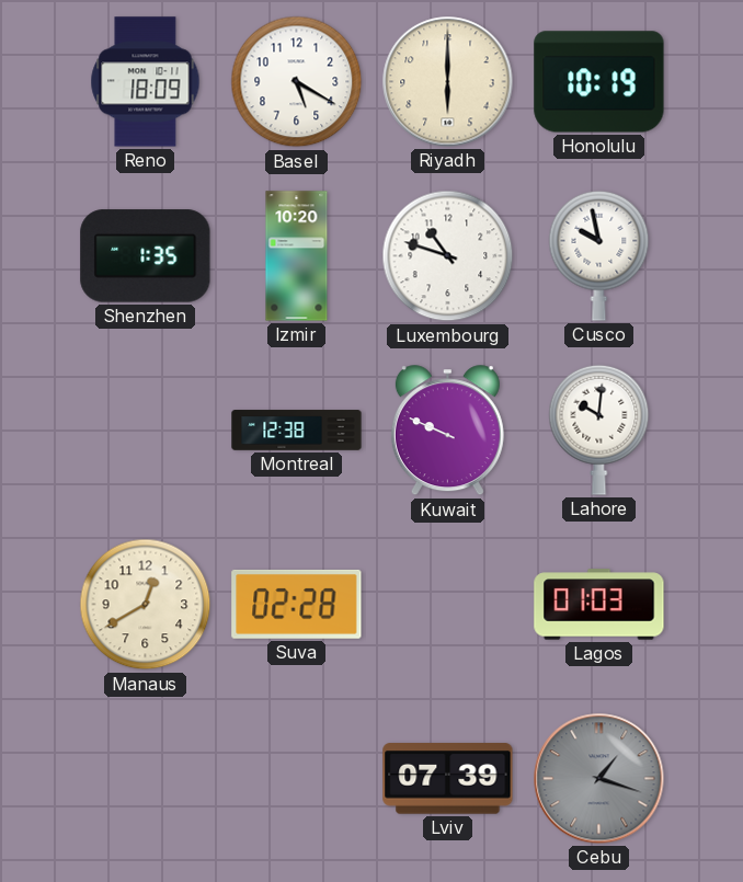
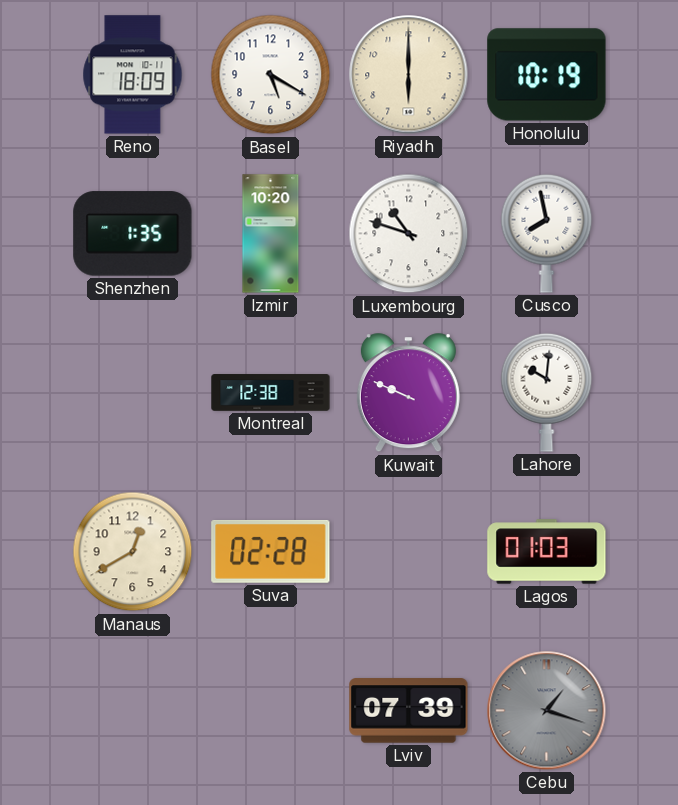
Cusco: 9:58 -> 7:58
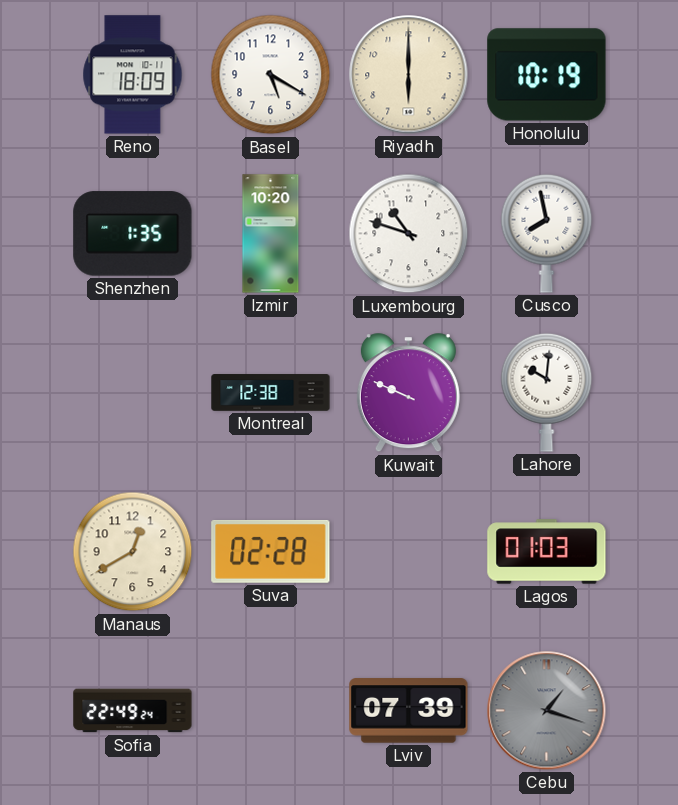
Sofia: none -> 22:49
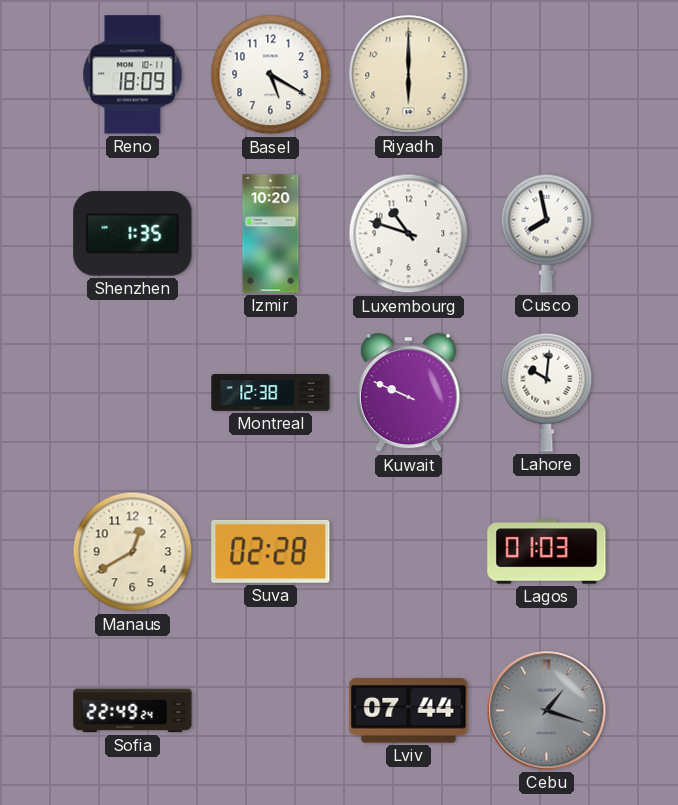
Honolulu: 10:19 -> none
Lviv: 07:39 -> 07:44
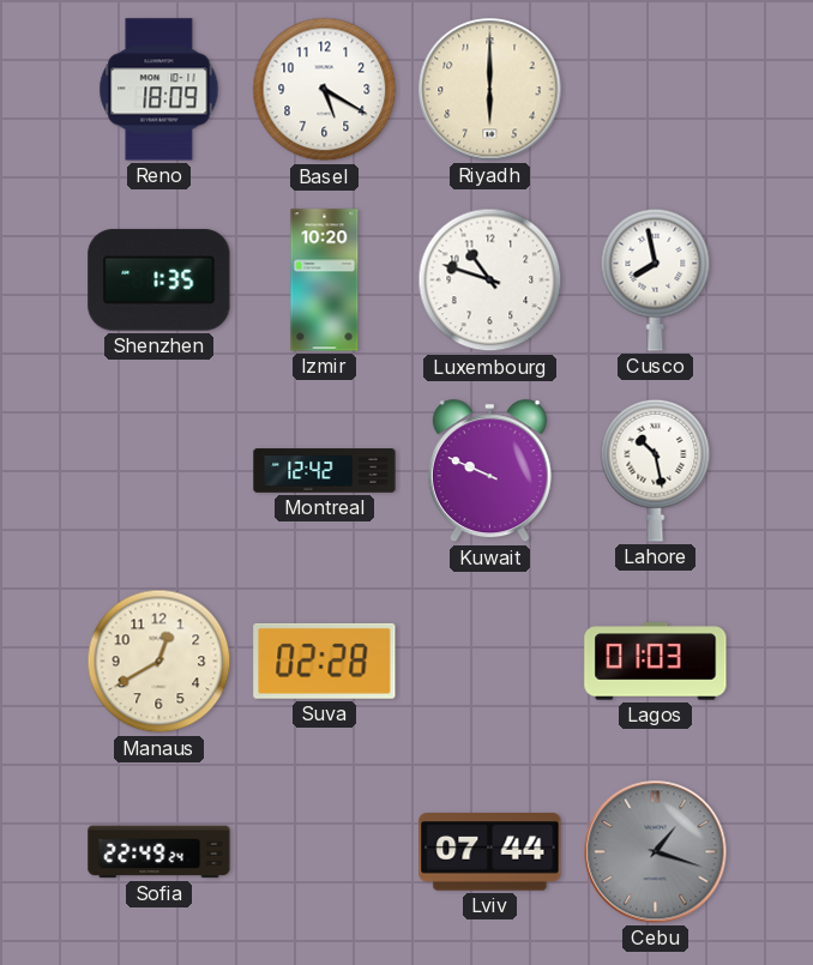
Montreal: 12:38 -> 12:42
Lahore: 10:01 -> 10:28
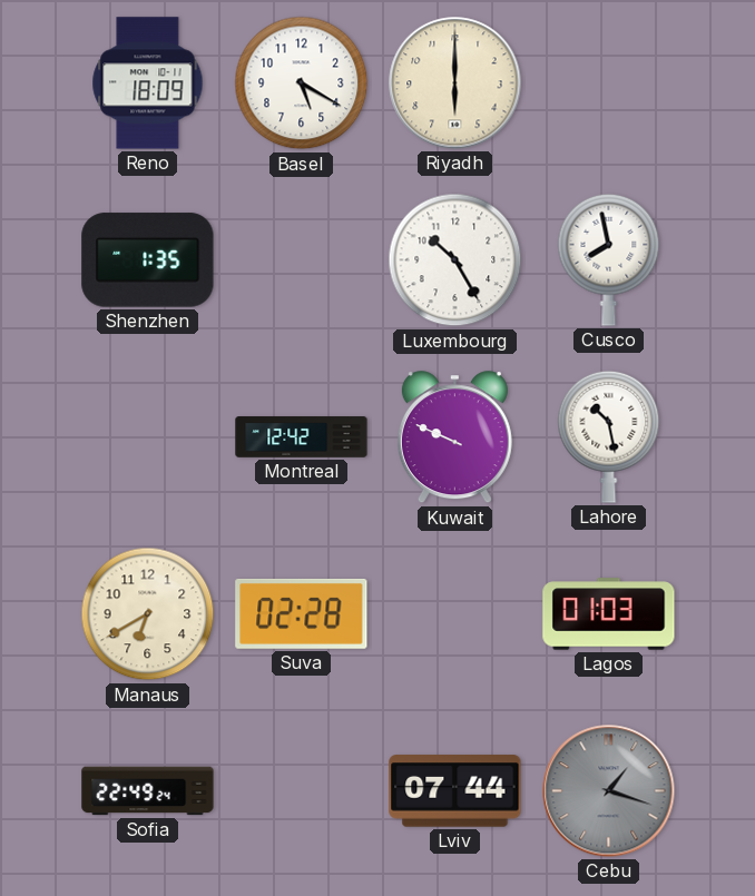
Izmir: 10:20 -> none
Luxembourg: 10:48 -> 10:25
Manaus: 12:40 -> 6:40
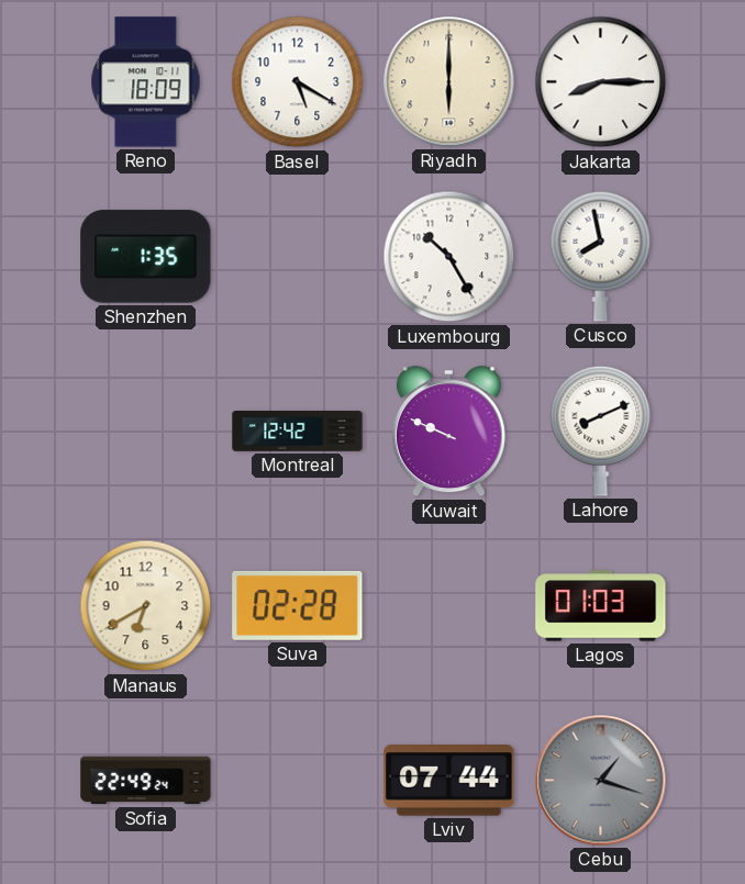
Jakarta: none -> 8:15
Lahore: 10:28 -> 8:11
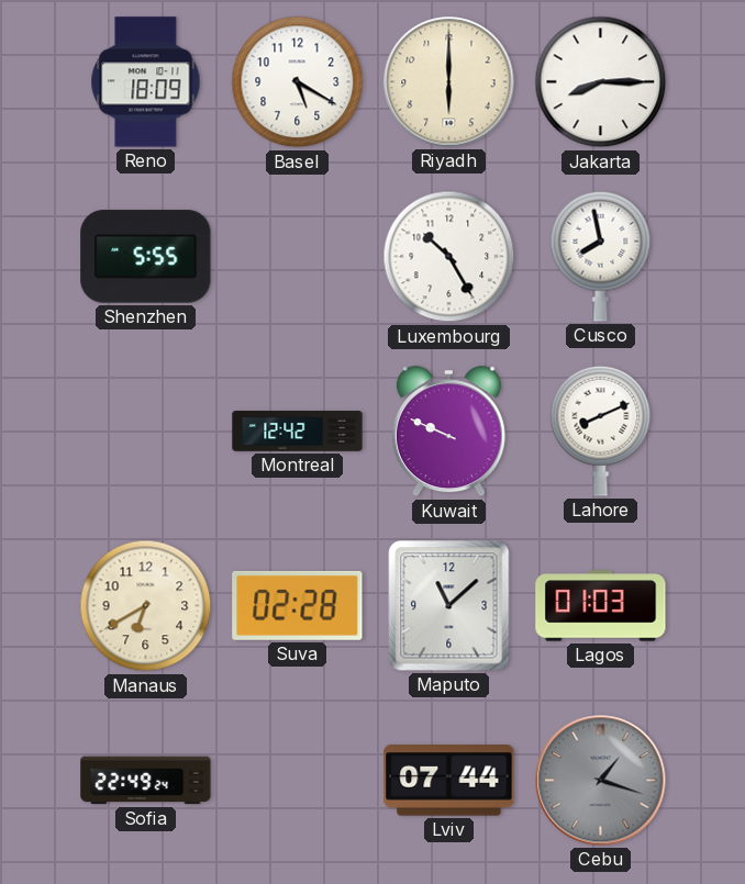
Shenzhen: 1:35 -> 5:55
Maputo: none -> 11:08
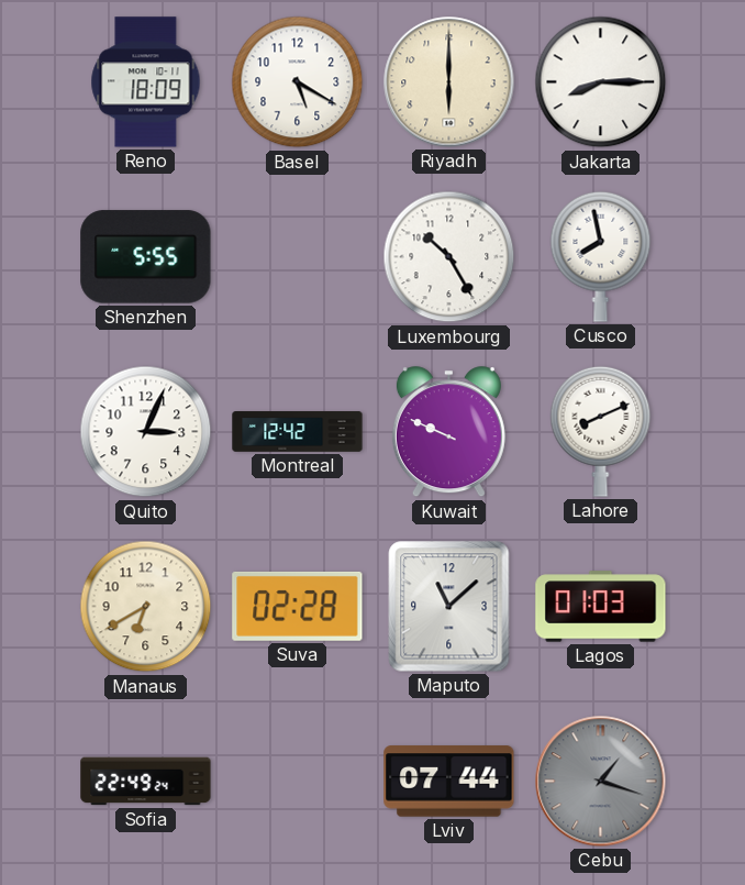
Quito: none -> 3:04
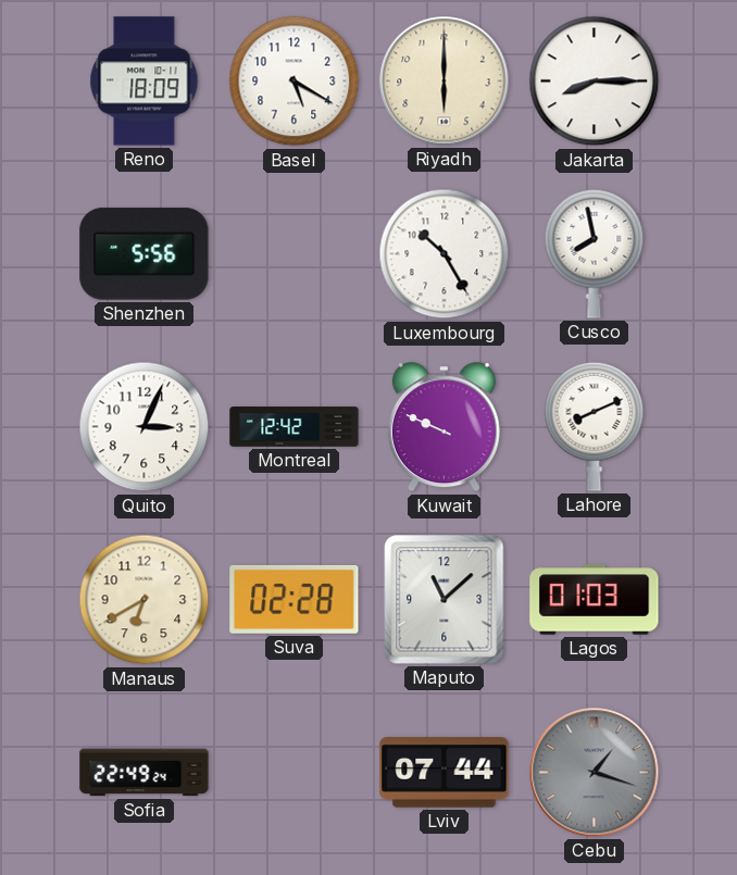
Shenzhen: 5:55 -> 5:56
